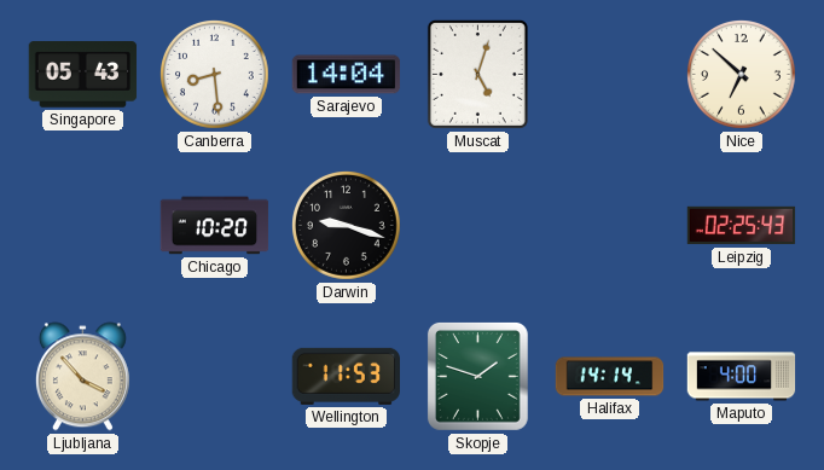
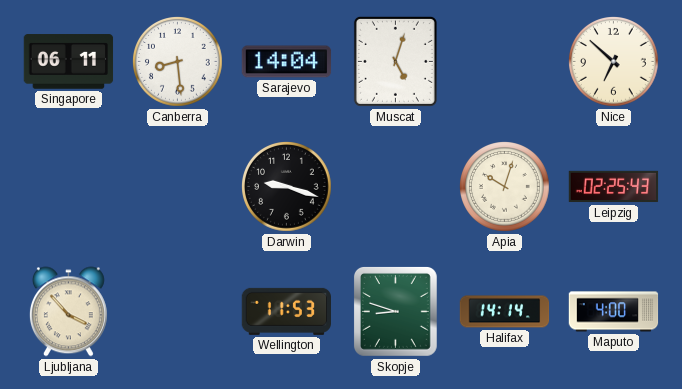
Singapore: 05:43 -> 06:11
Chicago: 10:20 -> none
Apia: none -> 10:03
Skopje: 1:48 -> 8:48
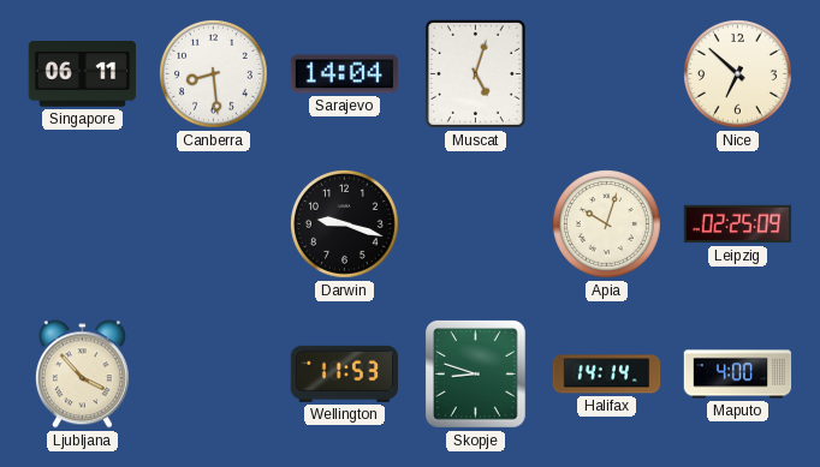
Leipzig: 02:25:43 -> 02:25:09
